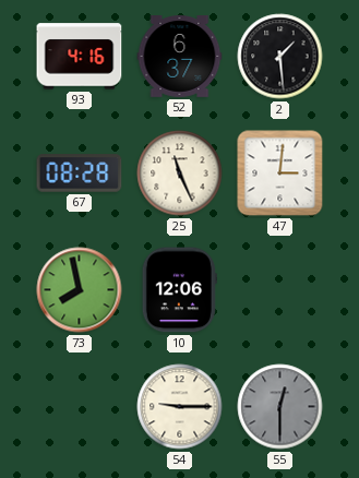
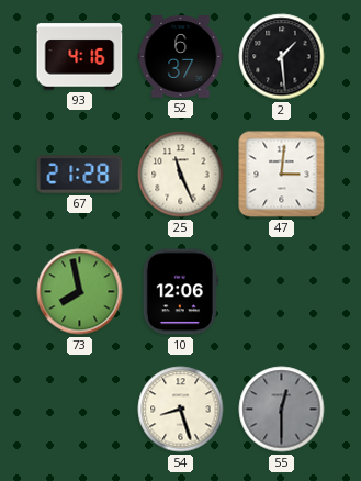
67: 08:28 -> 21:28
54: 9:15 -> 8:27
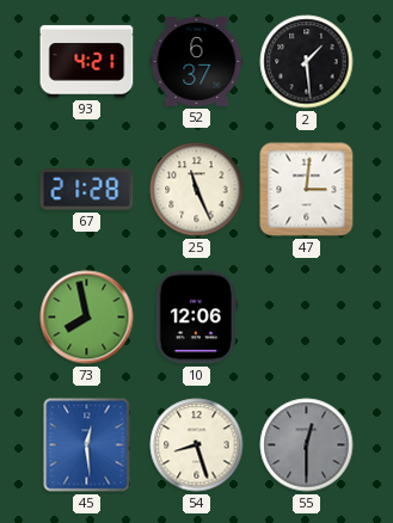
93: 4:16 -> 4:21
45: none -> 12:29
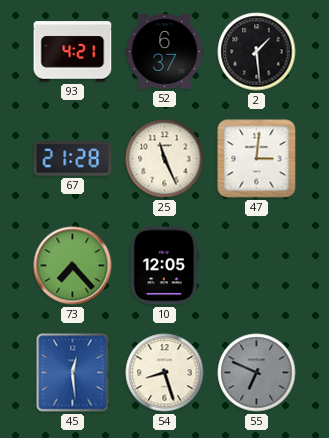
73: 7:58 -> 7:23
10: 12:06 -> 12:05
55: 12:30 -> 6:49
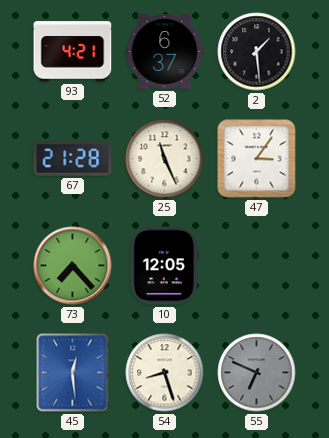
47: 3:01 -> 3:06
